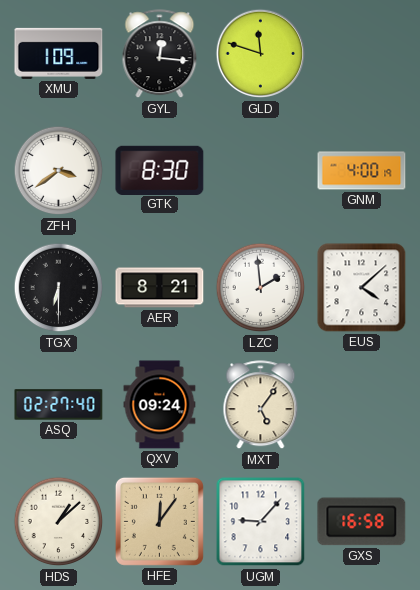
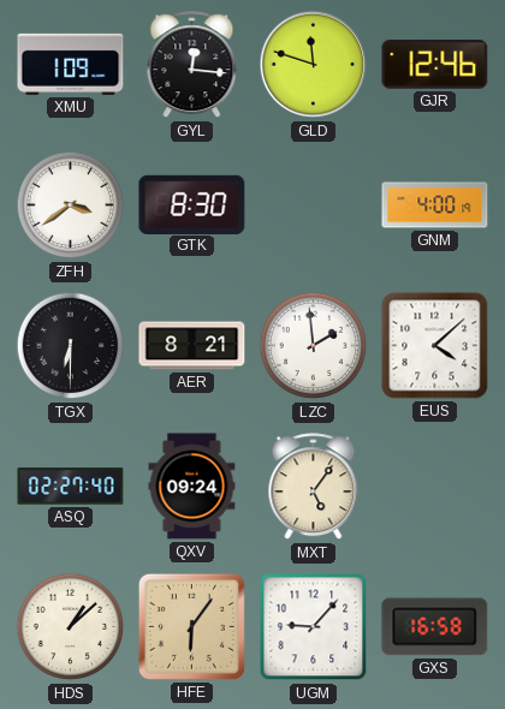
GJR: none -> 12:46
HFE: 12:06 -> 6:06
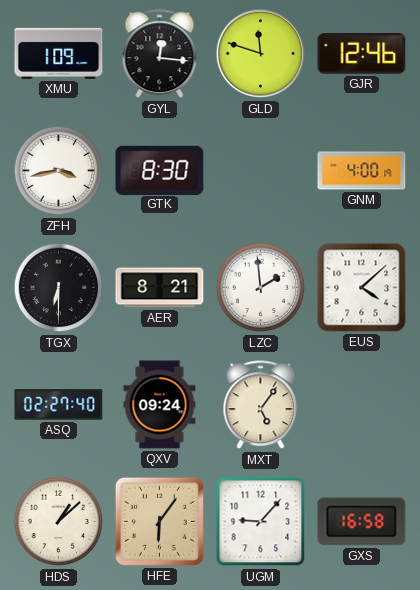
ZFH: 3:39 -> 3:43
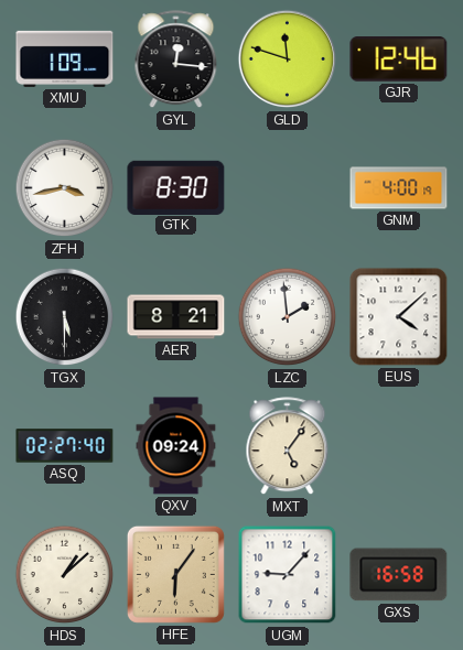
TGX: 6:30 -> 5:30
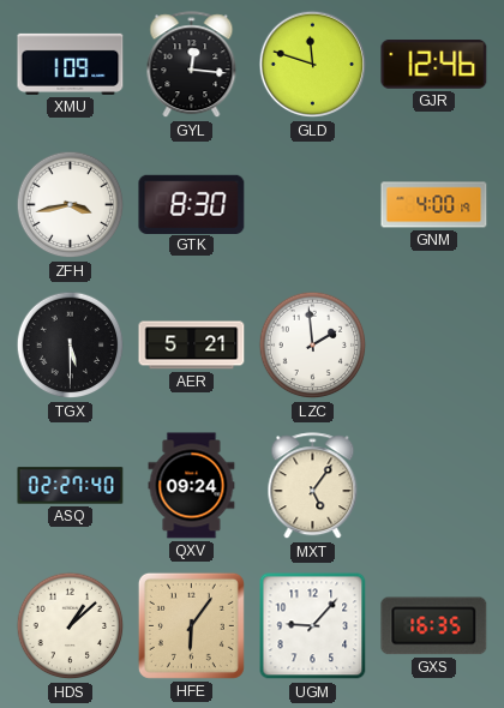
AER: 8:21 -> 5:21
EUS: 4:08 -> none
GXS: 16:58 -> 16:35
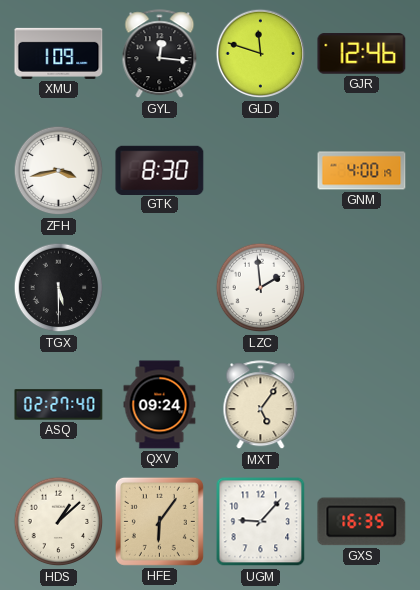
AER: 5:21 -> none
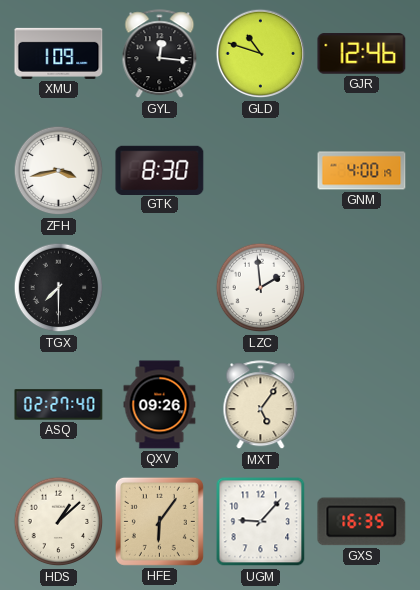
GLD: 11:48 -> 10:48
TGX: 5:30 -> 7:30
QXV: 09:24 -> 09:26
